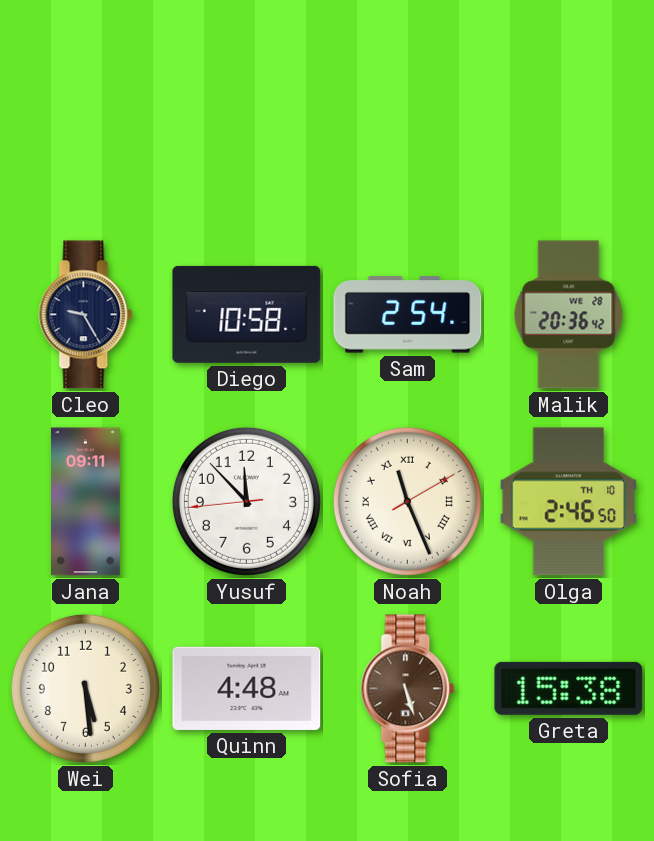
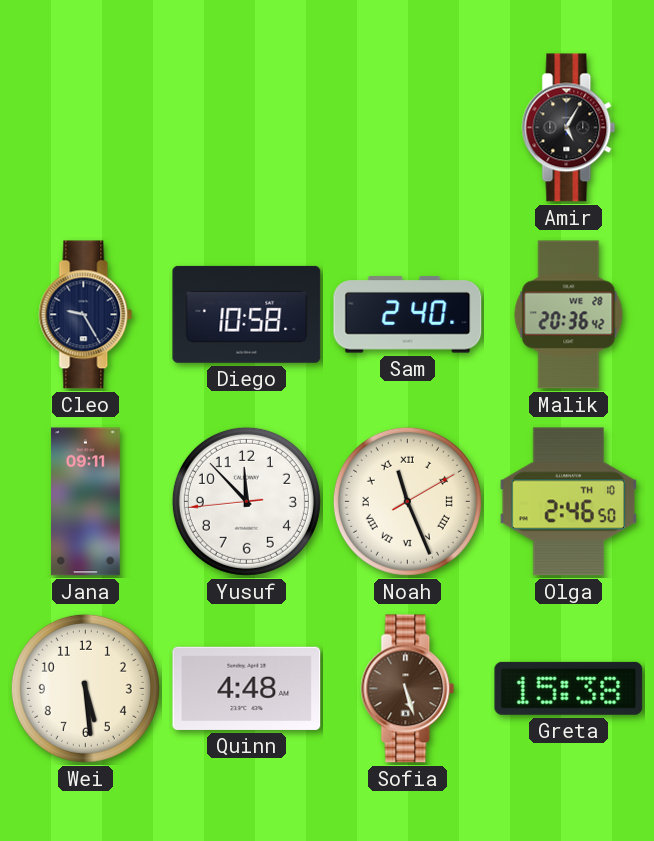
Amir: none -> 5:05
Sam: 2:54 -> 2:40
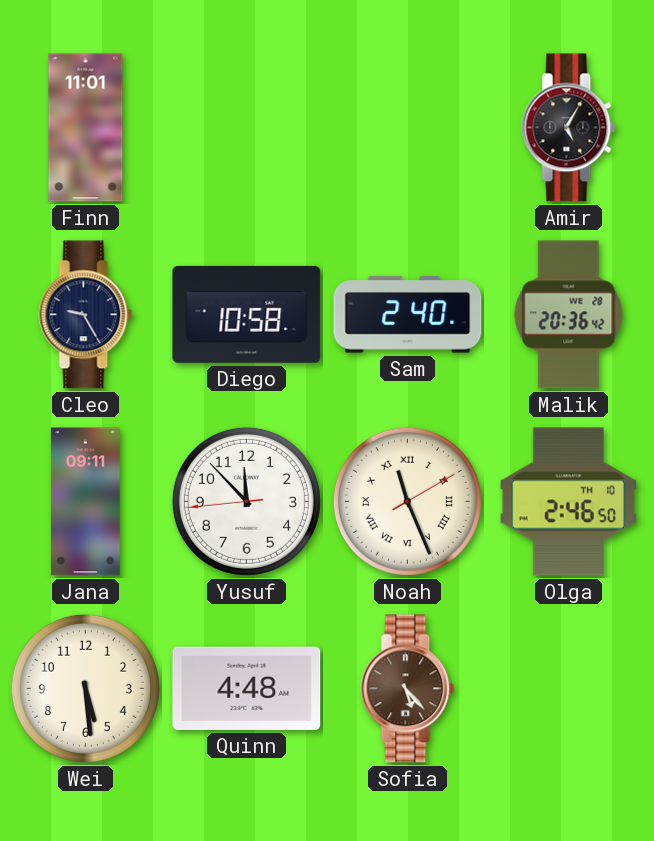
Finn: none -> 11:01
Sofia: 5:27 -> 5:23
Greta: 15:38 -> none
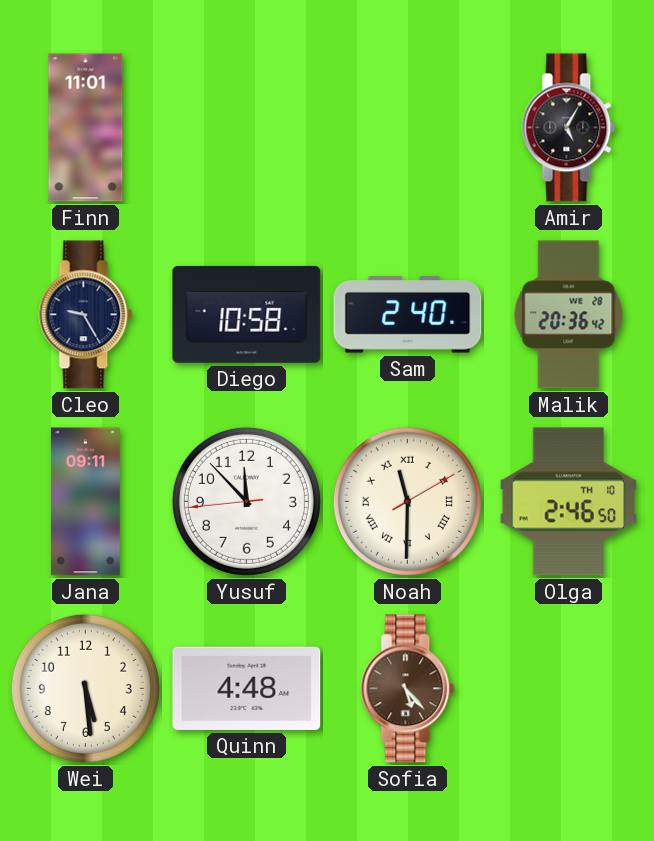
Noah: 11:26 -> 11:30
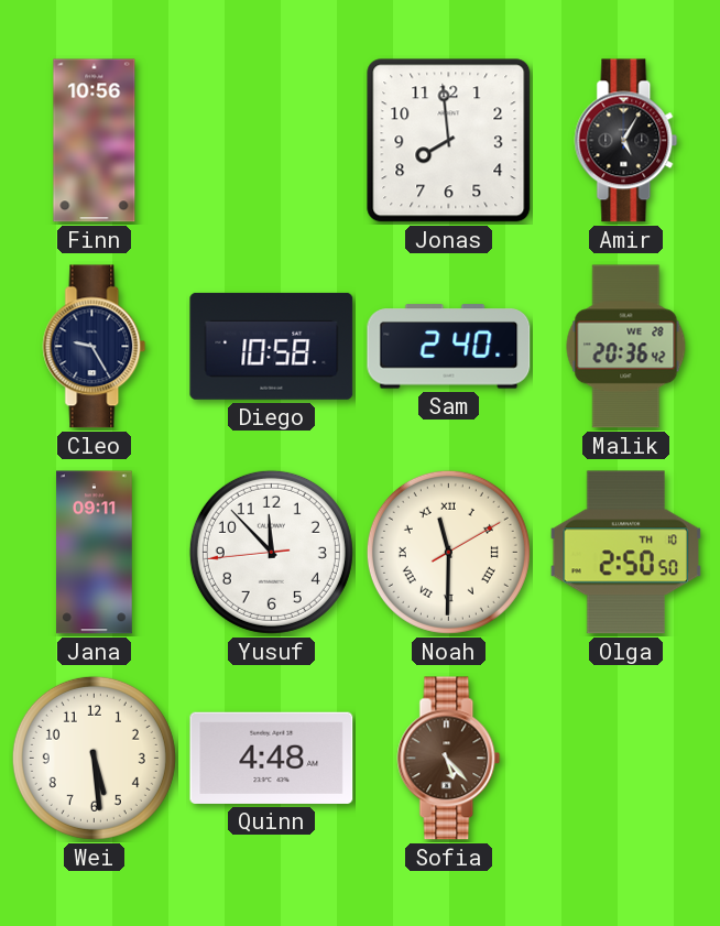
Finn: 11:01 -> 10:56
Jonas: none -> 7:59
Olga: 2:46 -> 2:50
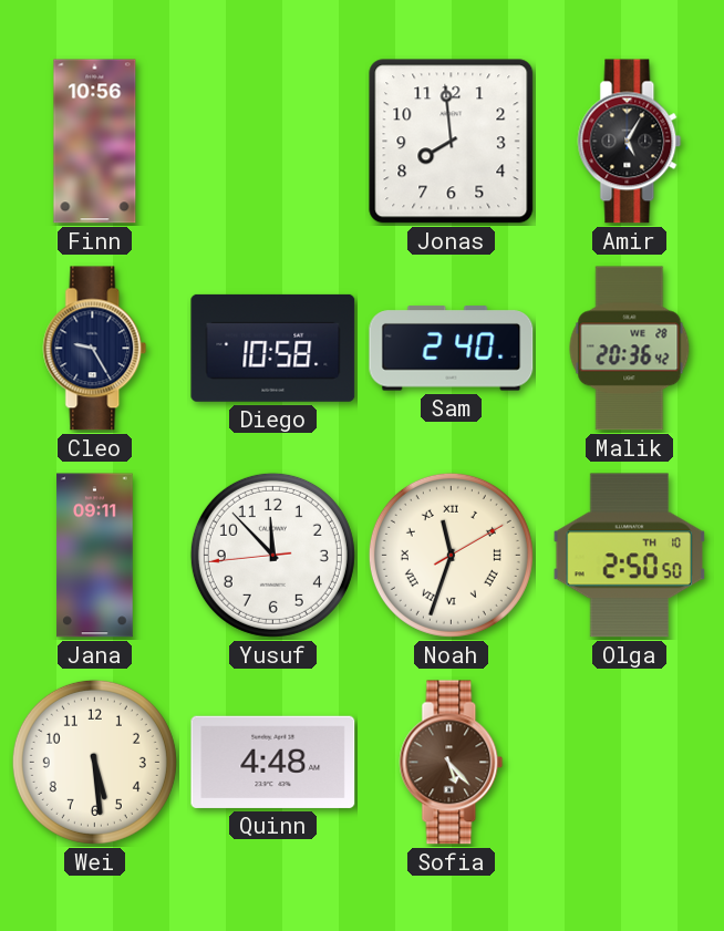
Noah: 11:30 -> 11:33
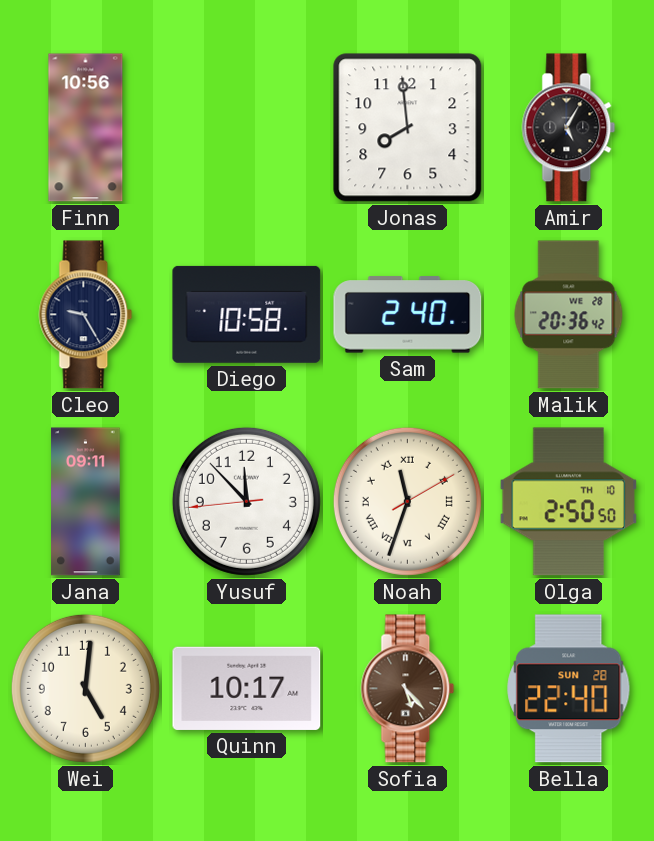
Wei: 5:29 -> 5:01
Quinn: 4:48 -> 10:17
Bella: none -> 22:40
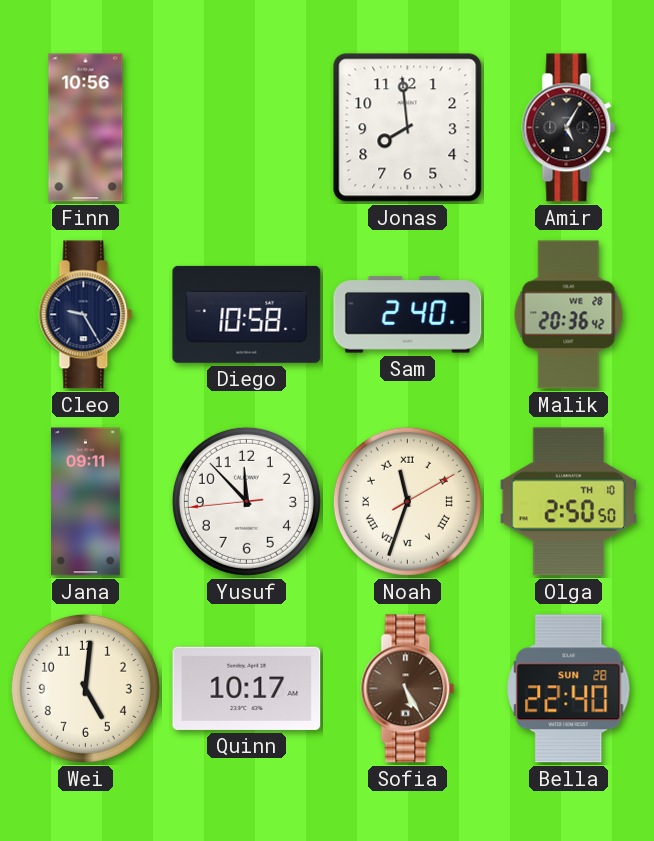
Sofia: 5:23 -> 5:25
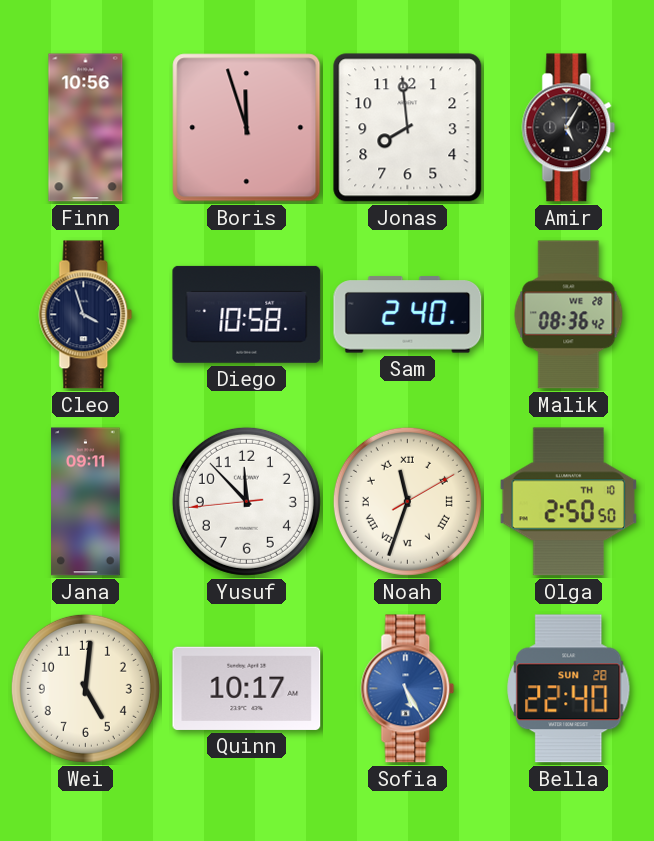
Boris: none -> 11:57
Cleo: 9:25 -> 3:57
Malik: 20:36 -> 08:36
Sofia dial: brown -> blue
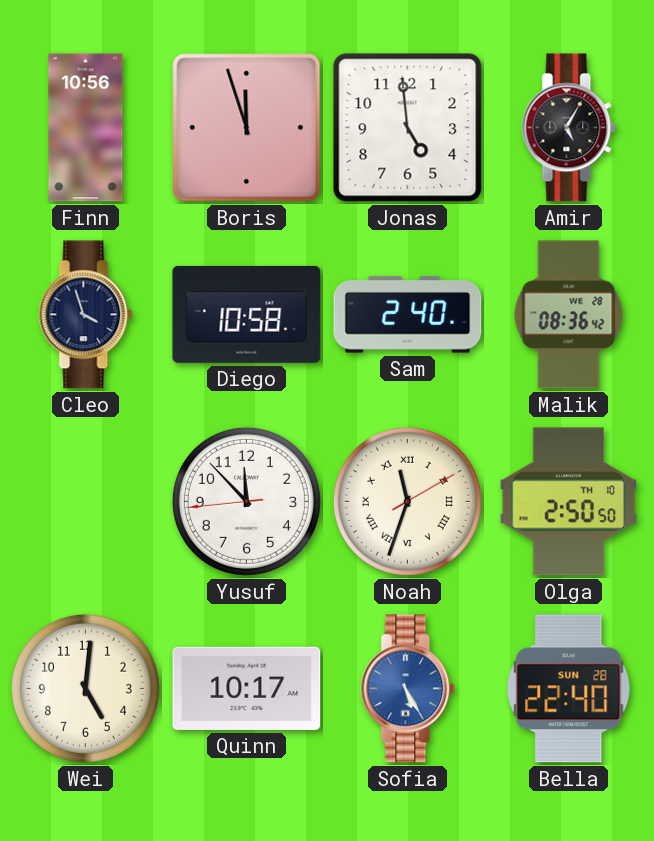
Jonas: 7:59 -> 4:59
Jana: 09:11 -> none
